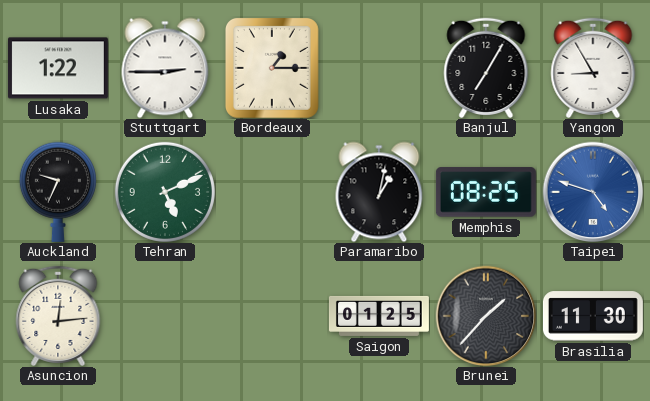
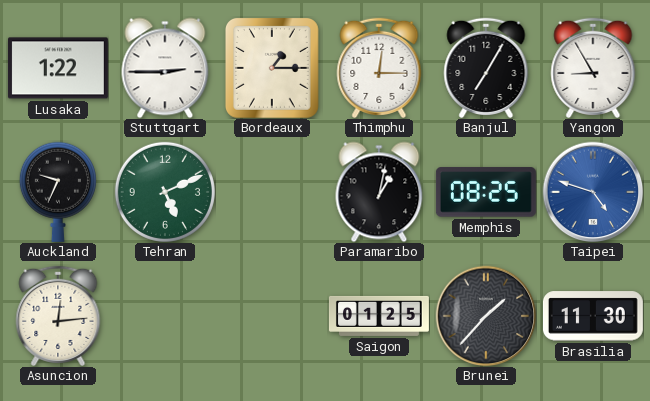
Thimphu: none -> 12:15
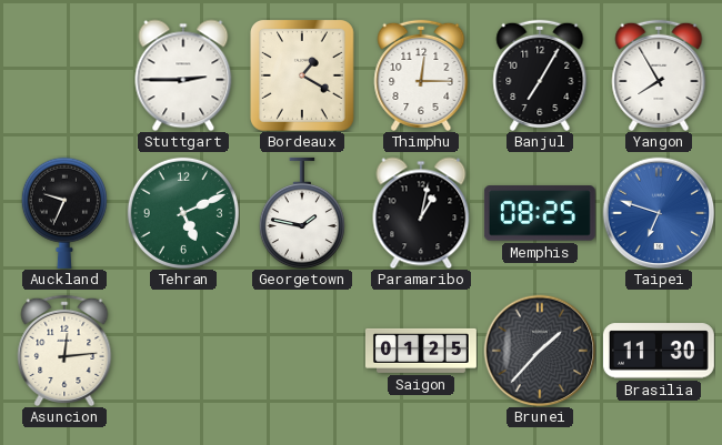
Lusaka: 1:22 -> none
Bordeaux: 1:15 -> 1:20
Yangon: 8:55 -> 7:55
Georgetown: none -> 1:47
Taipei: 4:48 -> 6:48
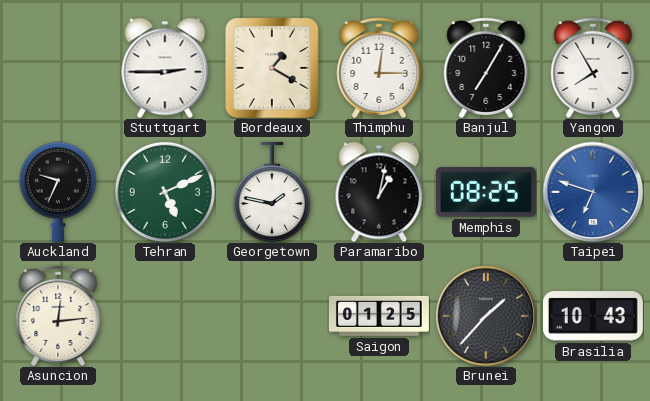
Brasilia: 11:30 -> 10:43
